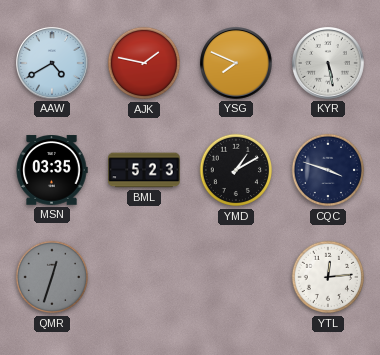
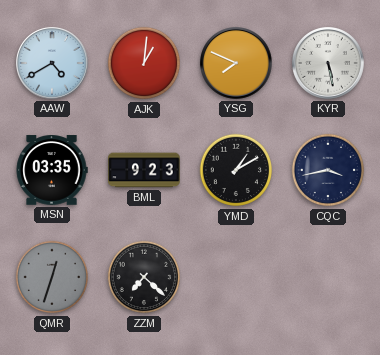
AJK: 1:47 -> 1:01
BML: 5:23 -> 9:23
CQC: 3:48 -> 3:43
ZZM: none -> 7:22
YTL: 12:14 -> none
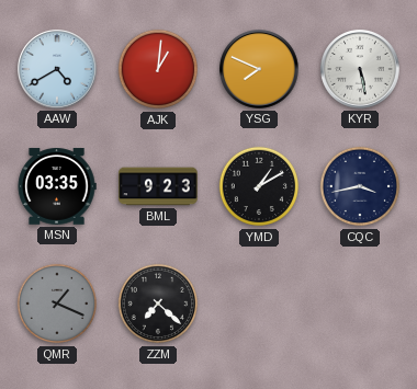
QMR: 12:33 -> 1:19
